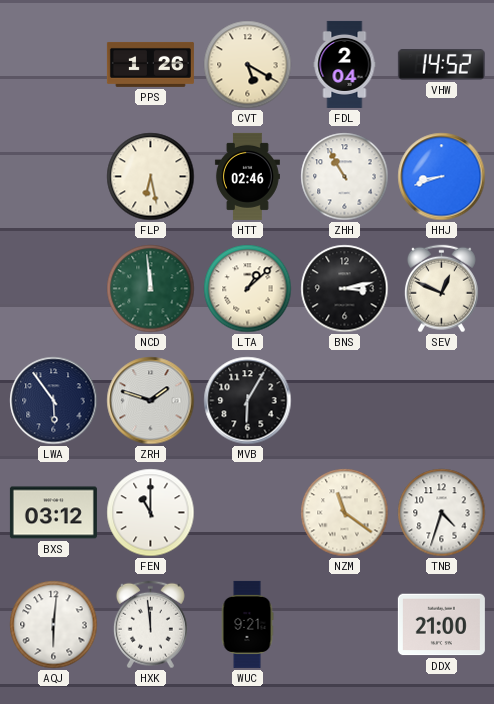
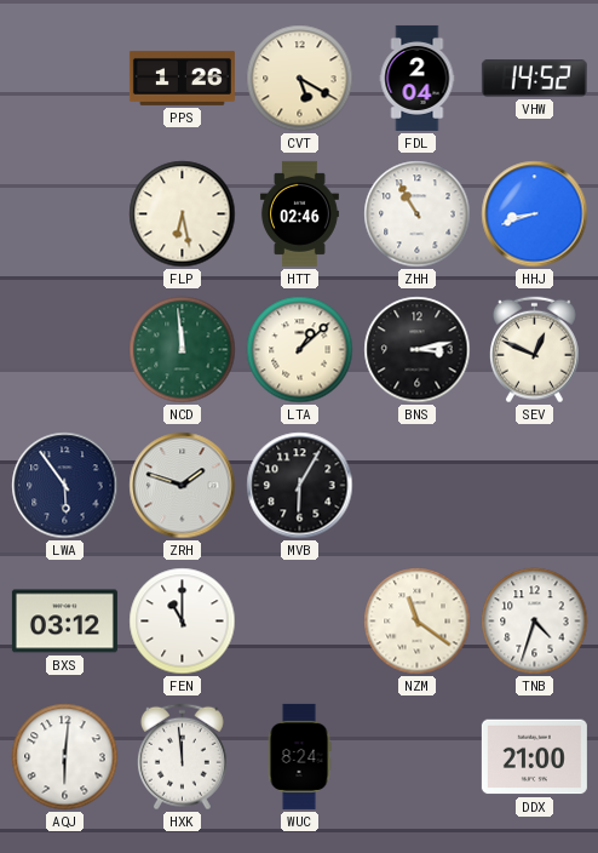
WUC: 9:21 -> 8:24
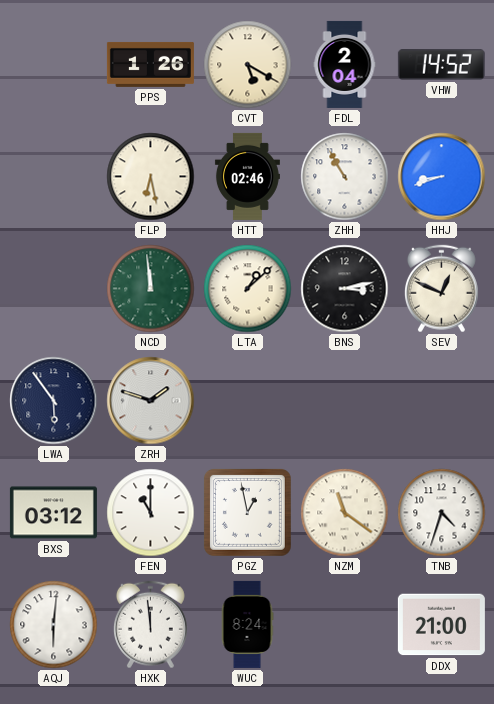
MVB: 6:05 -> none
PGZ: none -> 12:58
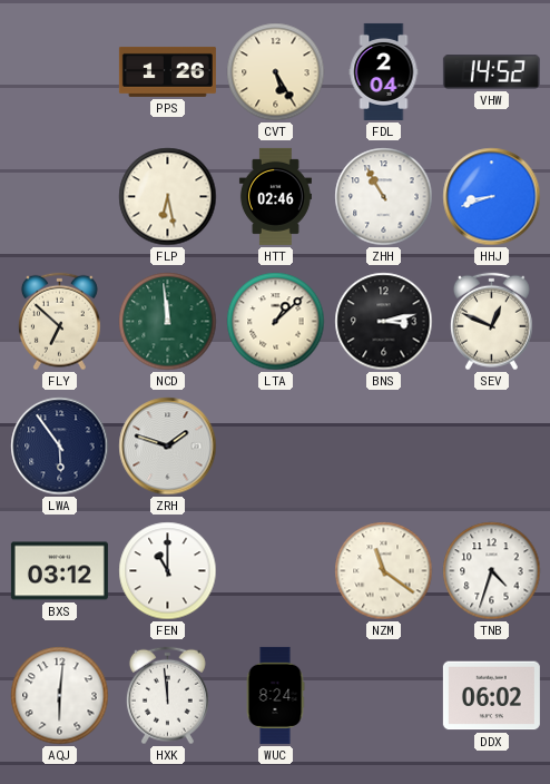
CVT: 5:20 -> 5:25
FLY: none -> 6:52
PGZ: 12:58 -> none
DDX: 21:00 -> 06:02
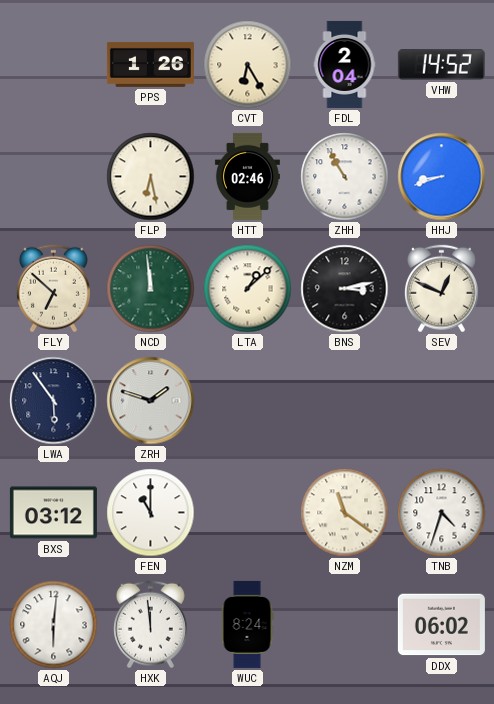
CVT: 5:25 -> 6:25
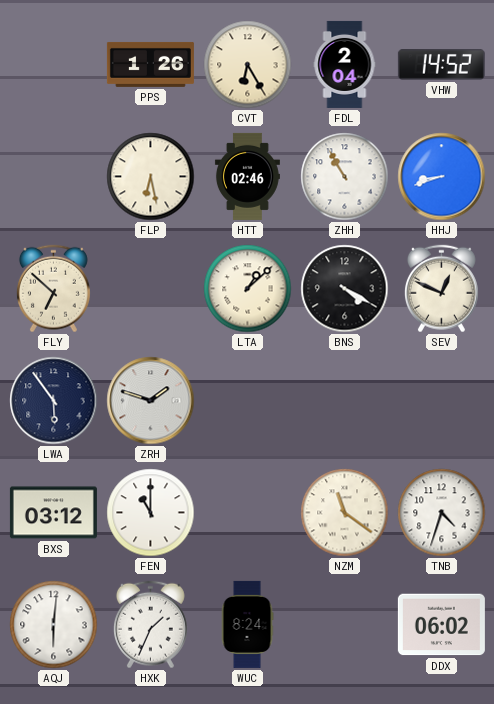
NCD: 11:59 -> none
BNS: 3:13 -> 4:20
HXK: 11:59 -> 1:34
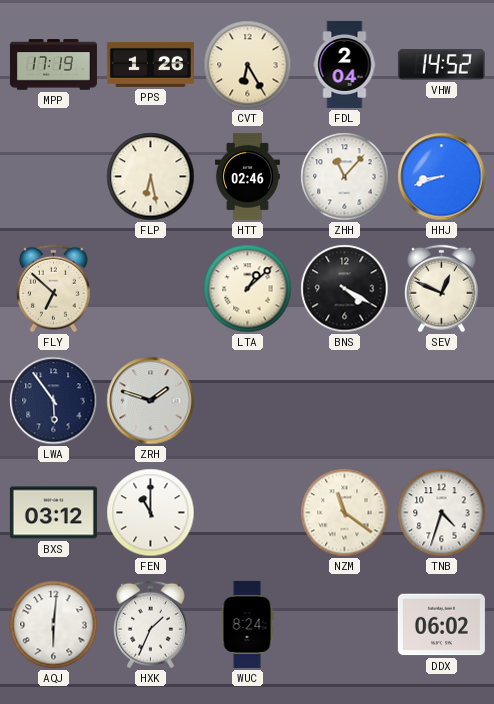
MPP: none -> 17:19
ZHH: 10:55 -> 11:07
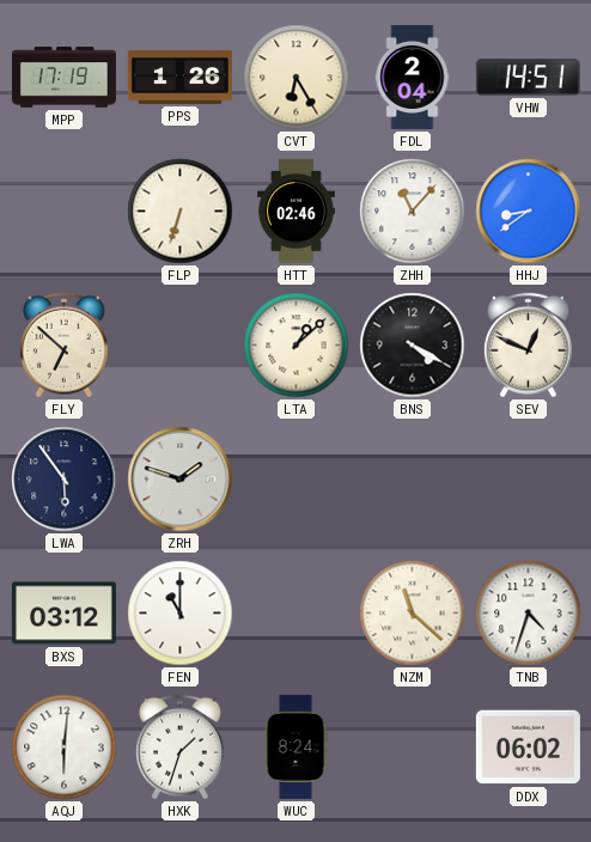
VHW: 14:52 -> 14:51
FLP: 6:28 -> 6:33
HHJ: 8:42 -> 8:39
NZM: 11:21 -> 11:22
HXK: 1:34 -> 1:33
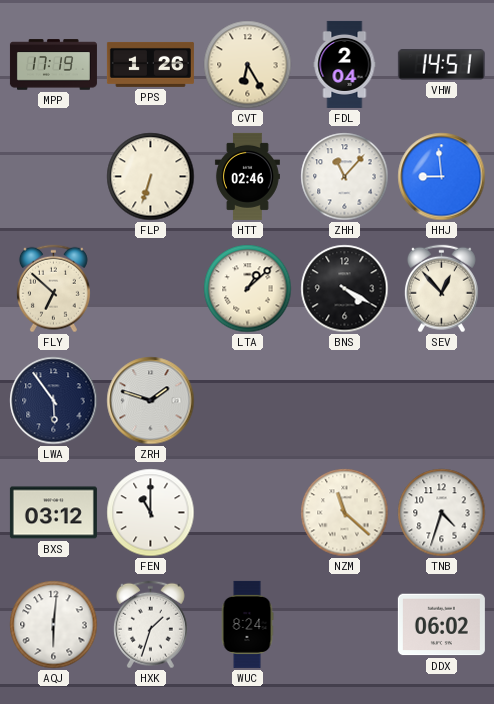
HHJ: 8:39 -> 8:59
SEV: 12:49 -> 12:53
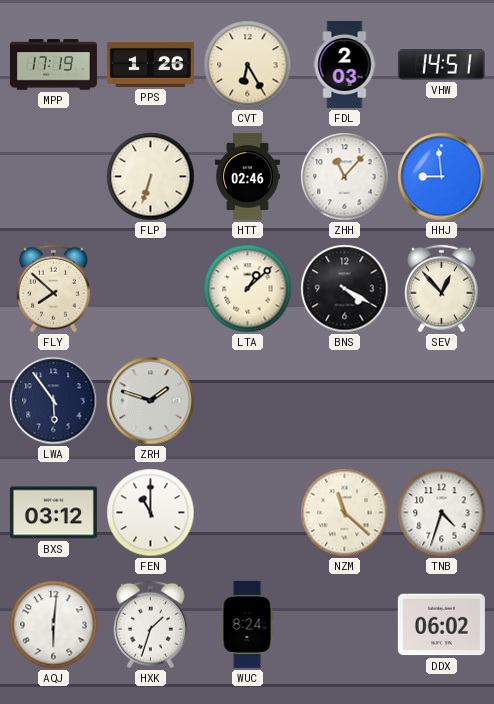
FDL: 2:04 -> 2:03
FLY: 6:52 -> 7:52
